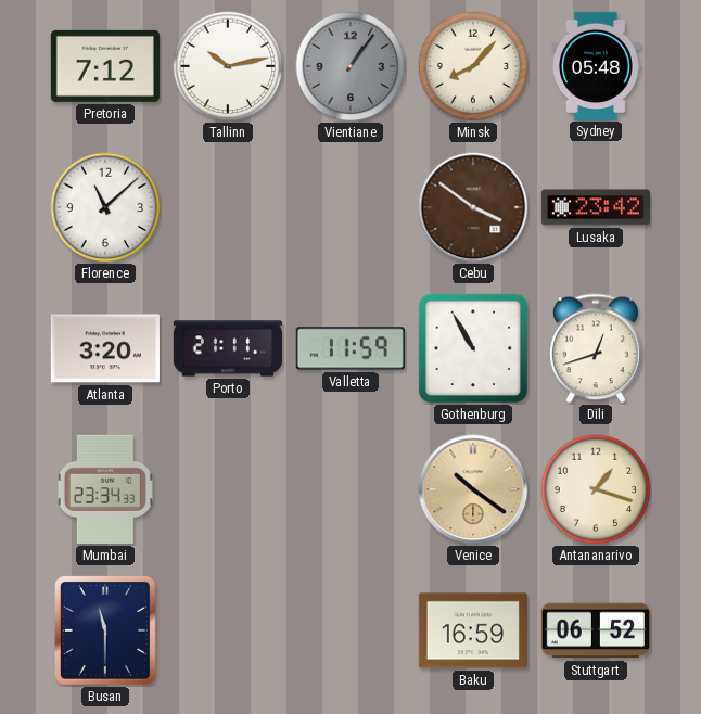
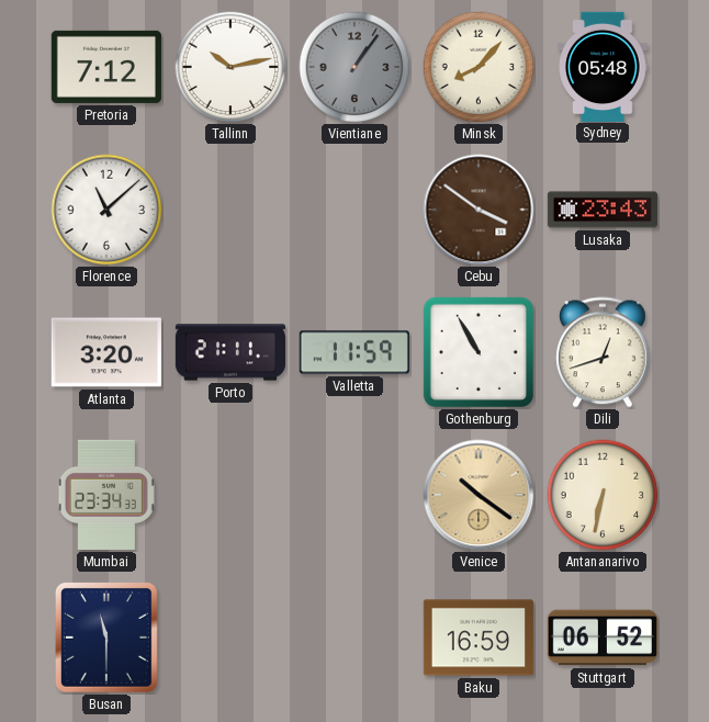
Lusaka: 23:42 -> 23:43
Antananarivo: 1:18 -> 6:32
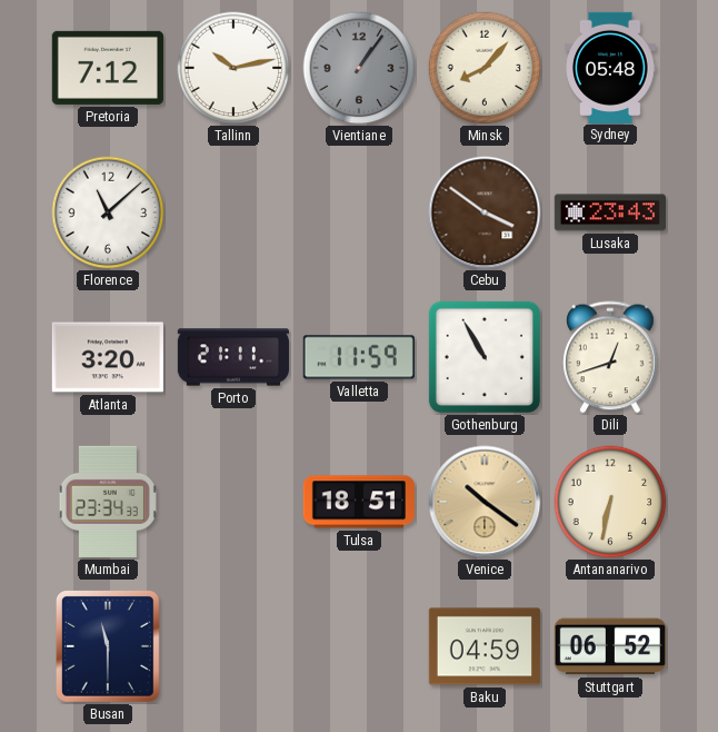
Tulsa: none -> 18:51
Baku: 16:59 -> 04:59
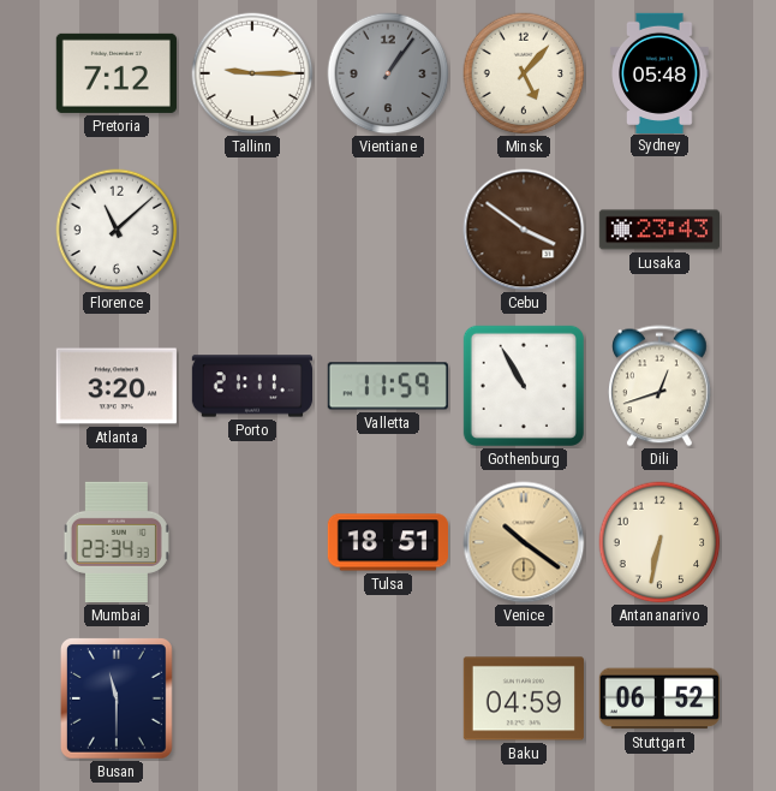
Tallinn: 10:13 -> 9:15
Minsk: 8:07 -> 5:07
